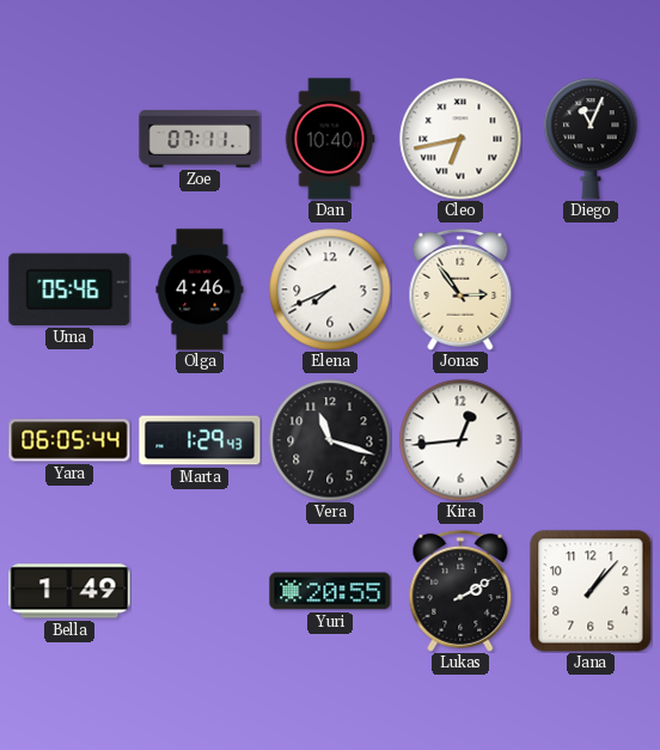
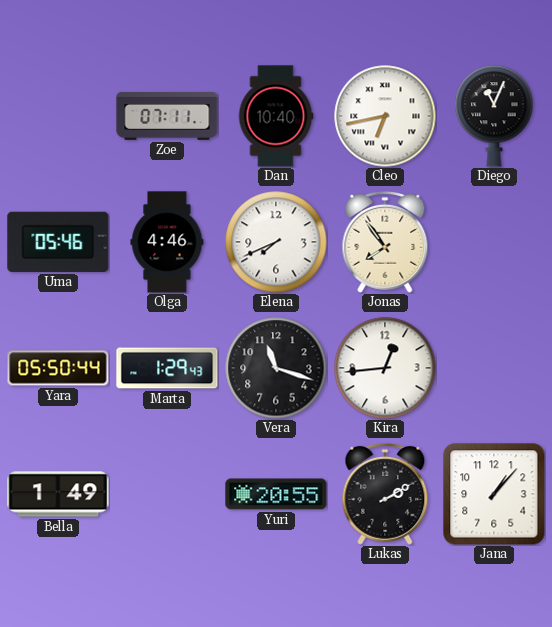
Jonas: 2:54 -> 7:54
Yara: 06:05 -> 05:50
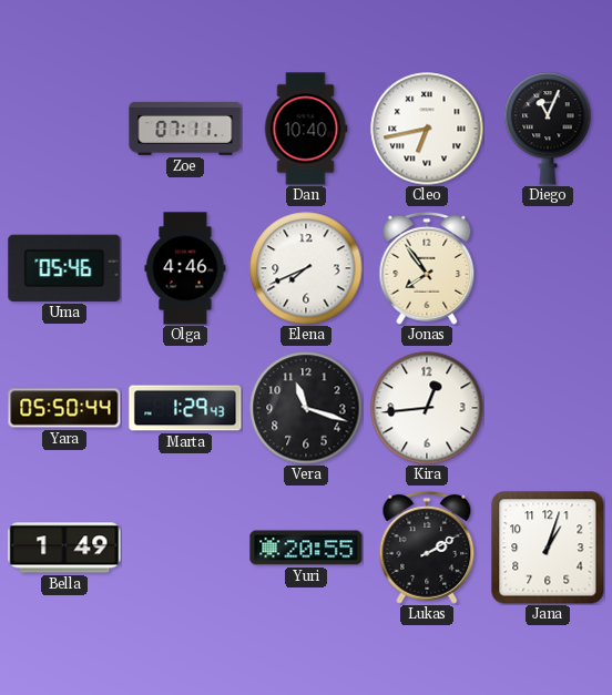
Jana: 1:07 -> 1:03
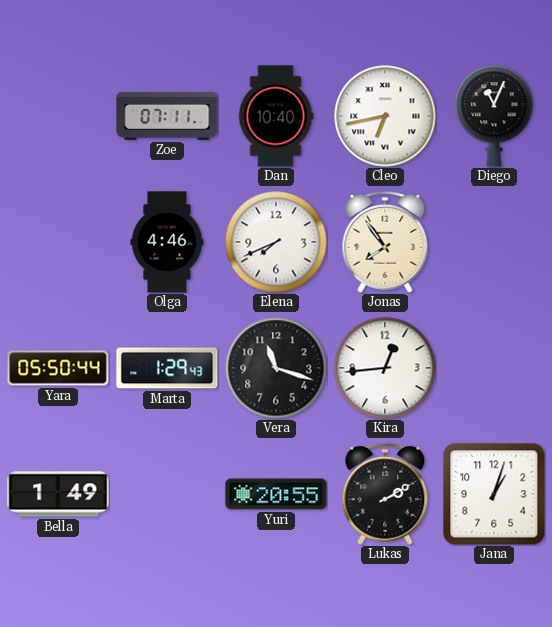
Uma: 05:46 -> none
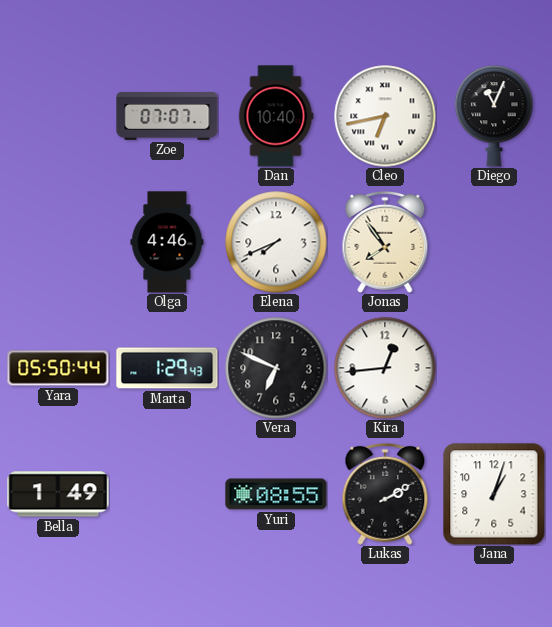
Zoe: 07:11 -> 07:07
Vera: 11:18 -> 6:49
Yuri: 20:55 -> 08:55
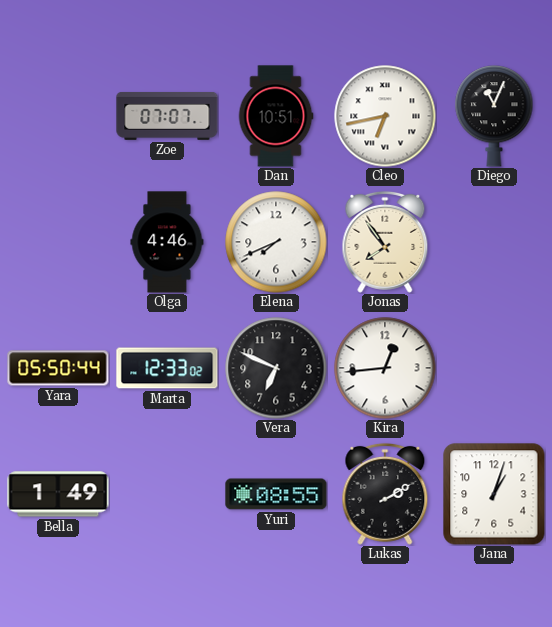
Dan: 10:40 -> 10:51
Marta: 1:29 -> 12:33
